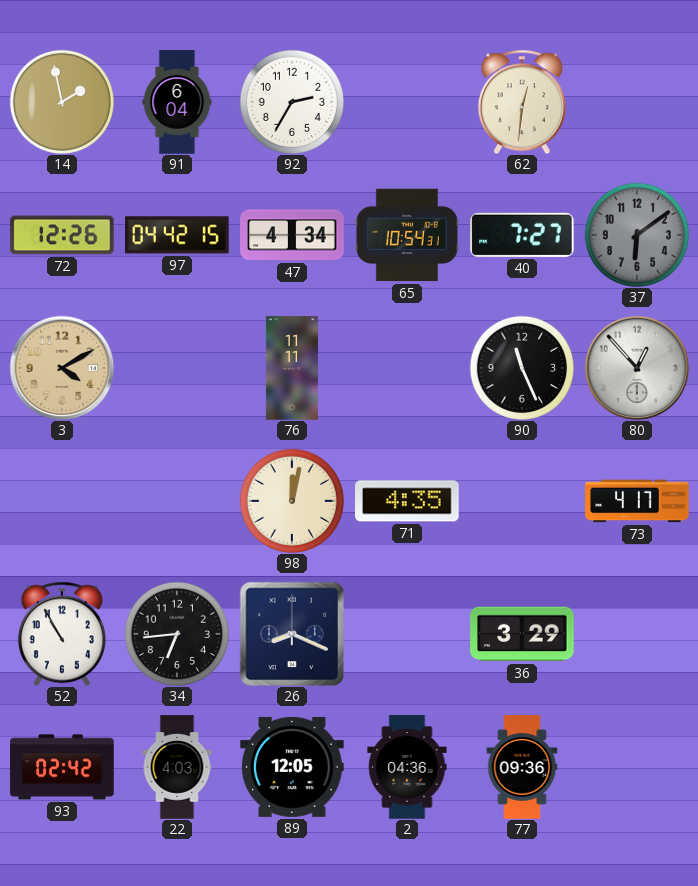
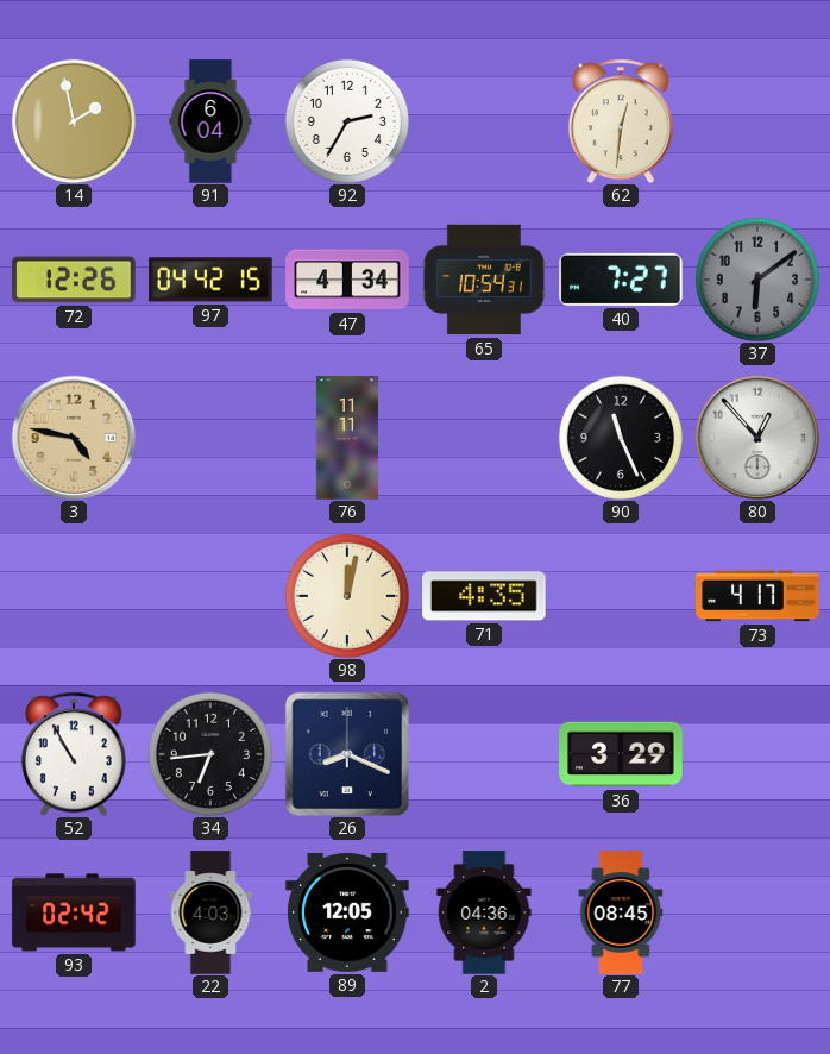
3: 4:10 -> 4:47
77: 09:36 -> 08:45
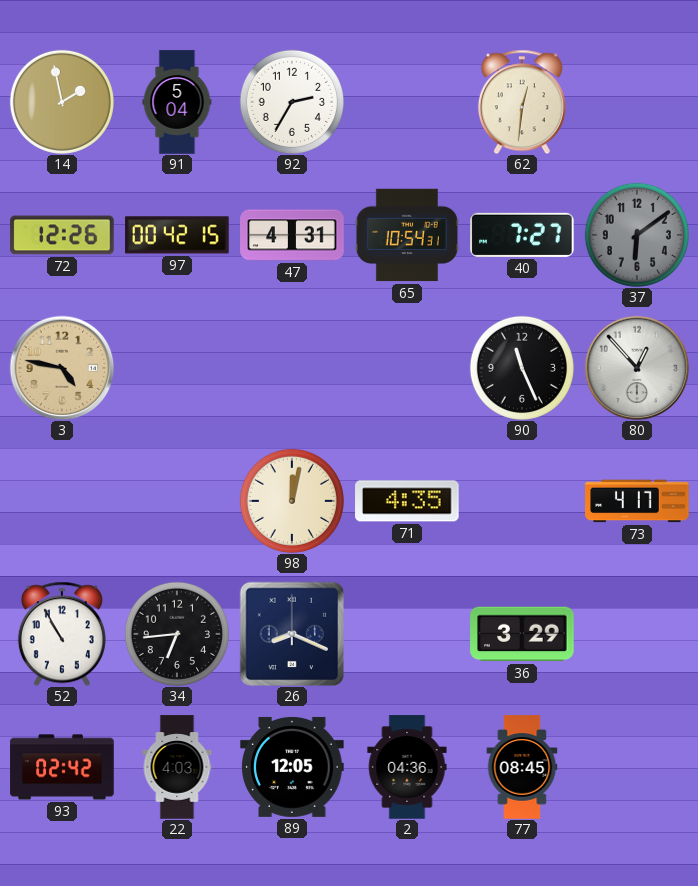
91: 6:04 -> 5:04
97: 04:42 -> 00:42
47: 4:34 -> 4:31
76: 11:11 -> none
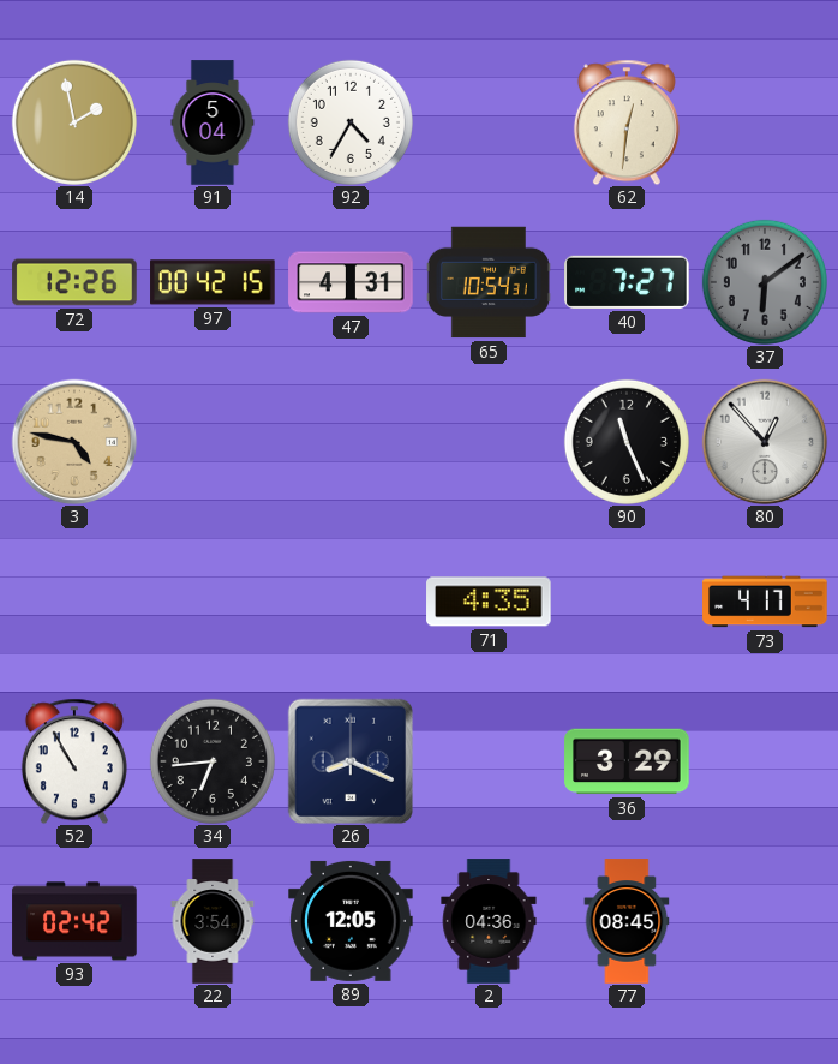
92: 2:35 -> 4:35
98: 12:02 -> none
22: 4:03 -> 3:54
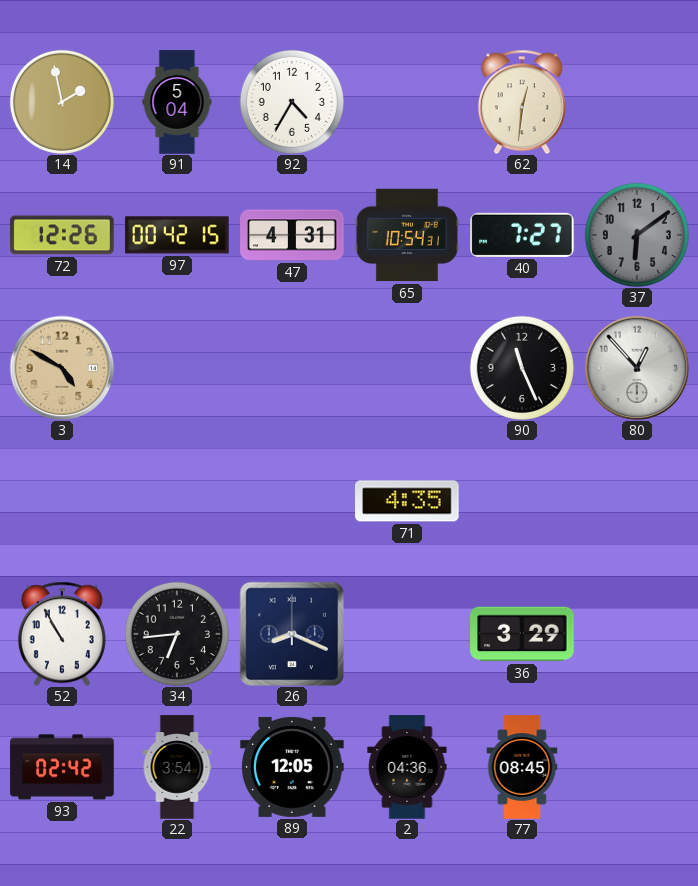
3: 4:47 -> 4:50
73: 4:17 -> none
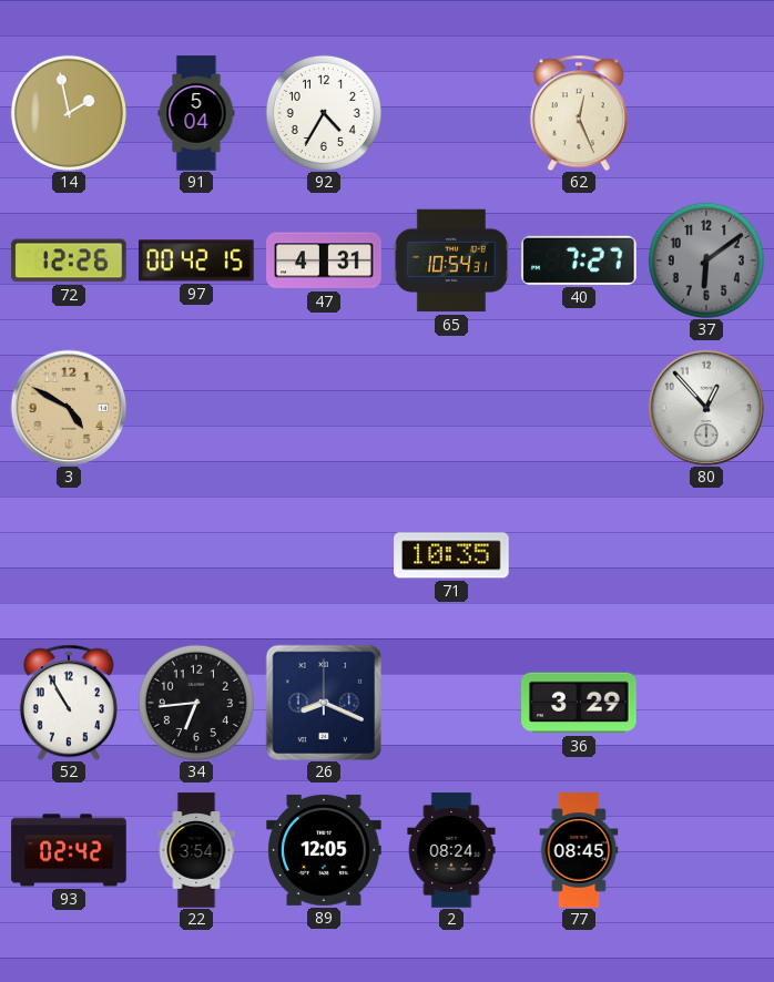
62: 12:31 -> 12:26
90: 11:26 -> none
71: 4:35 -> 10:35
2: 04:36 -> 08:24
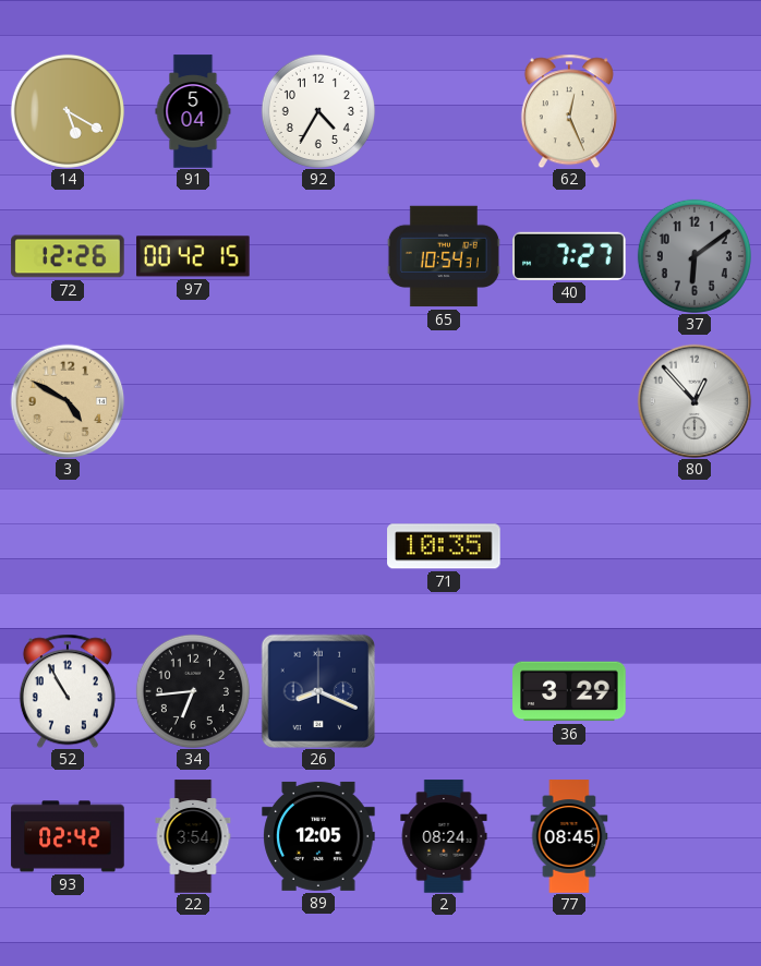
14: 1:58 -> 5:20
47: 4:31 -> none
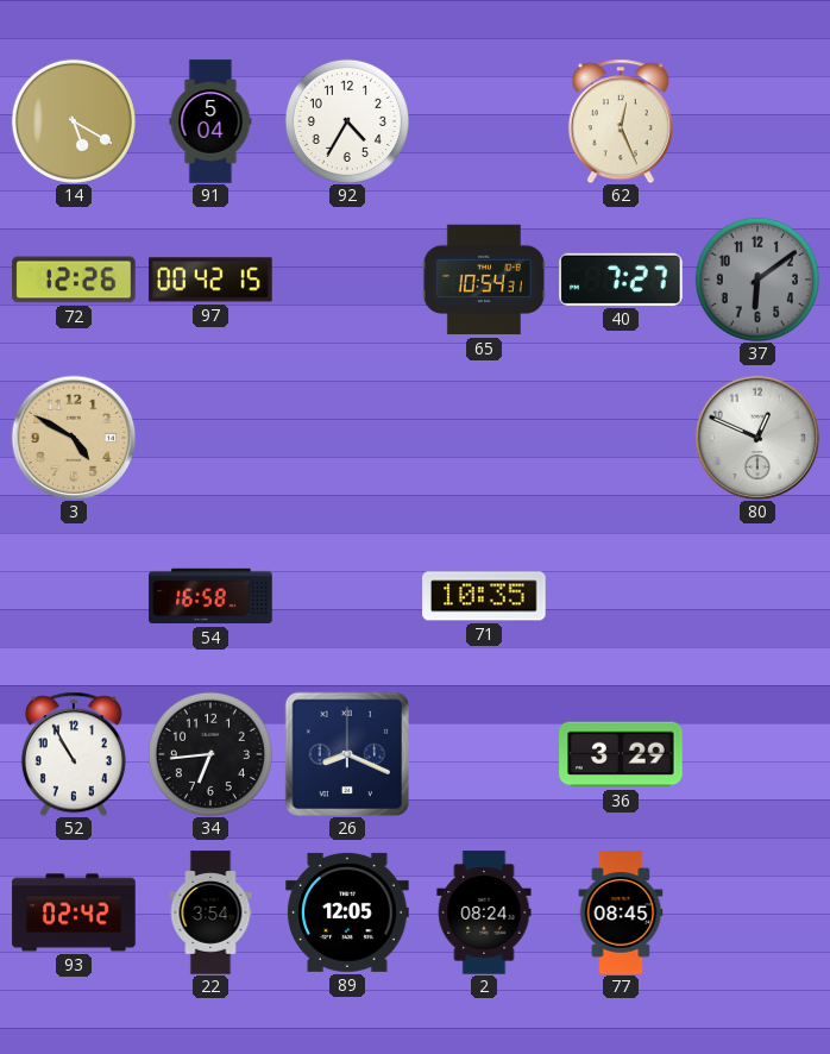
80: 12:53 -> 12:49
54: none -> 16:58
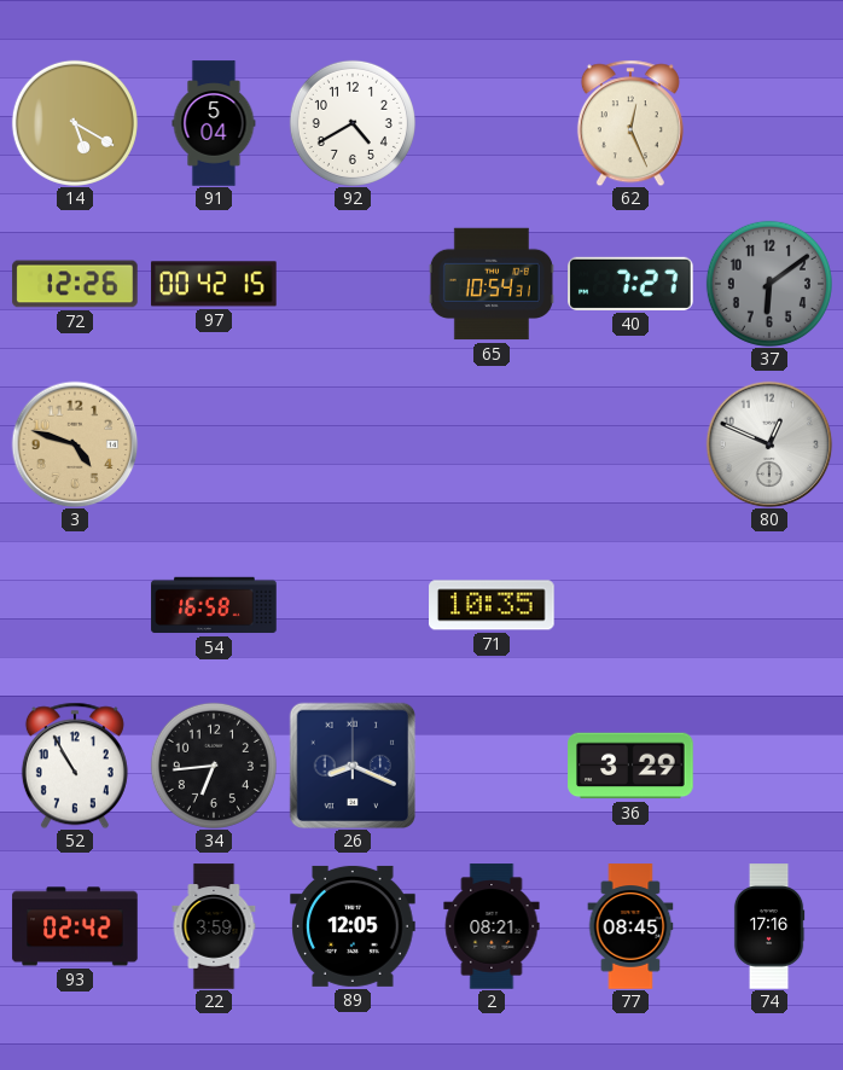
92: 4:35 -> 4:40
3: 4:50 -> 4:48
22: 3:54 -> 3:59
2: 08:24 -> 08:21
74: none -> 17:16
